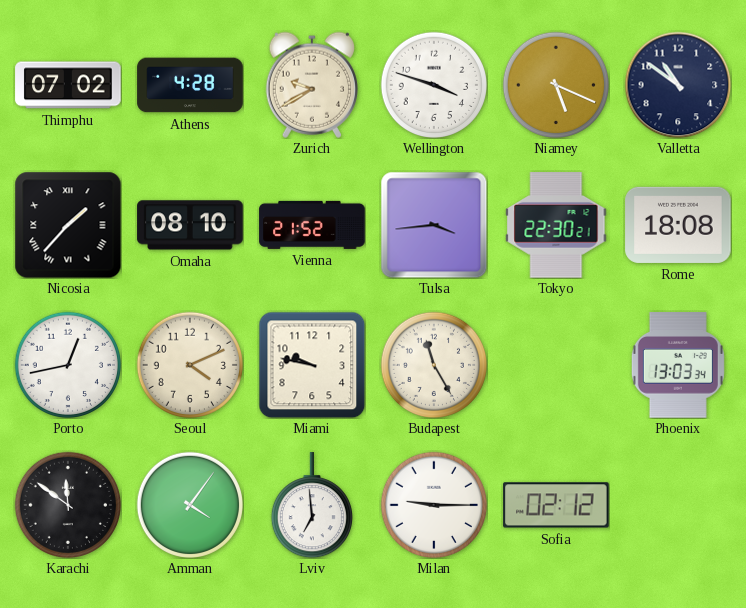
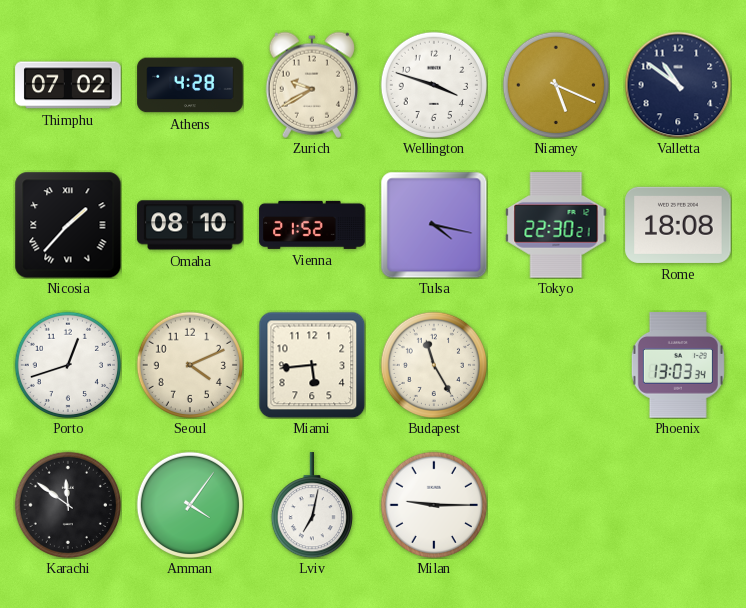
Tulsa: 3:44 -> 4:17
Porto: 12:43 -> 12:42
Miami: 9:47 -> 5:44
Lviv: 6:59 -> 7:02
Sofia: 02:12 -> none
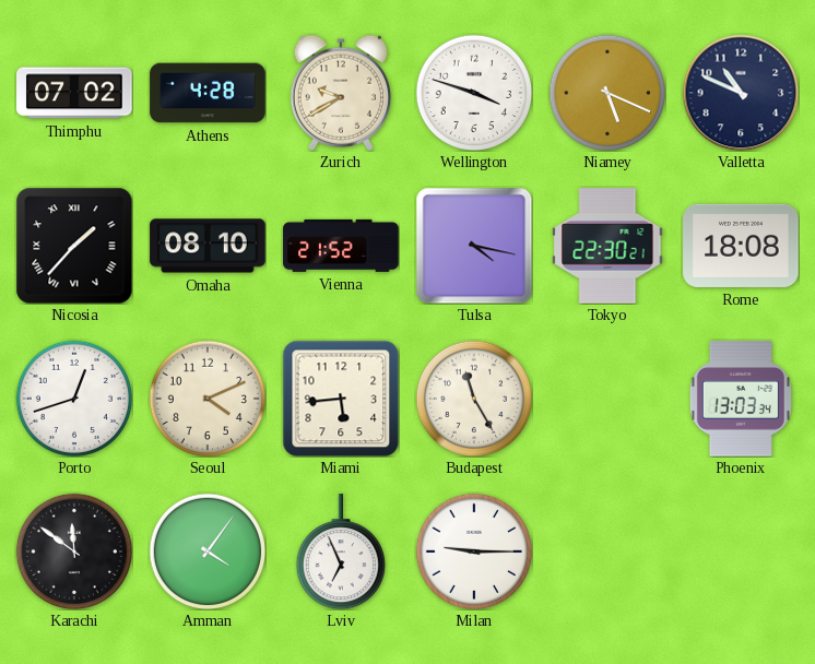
Valletta: 10:51 -> 10:49
Lviv: 7:02 -> 6:56
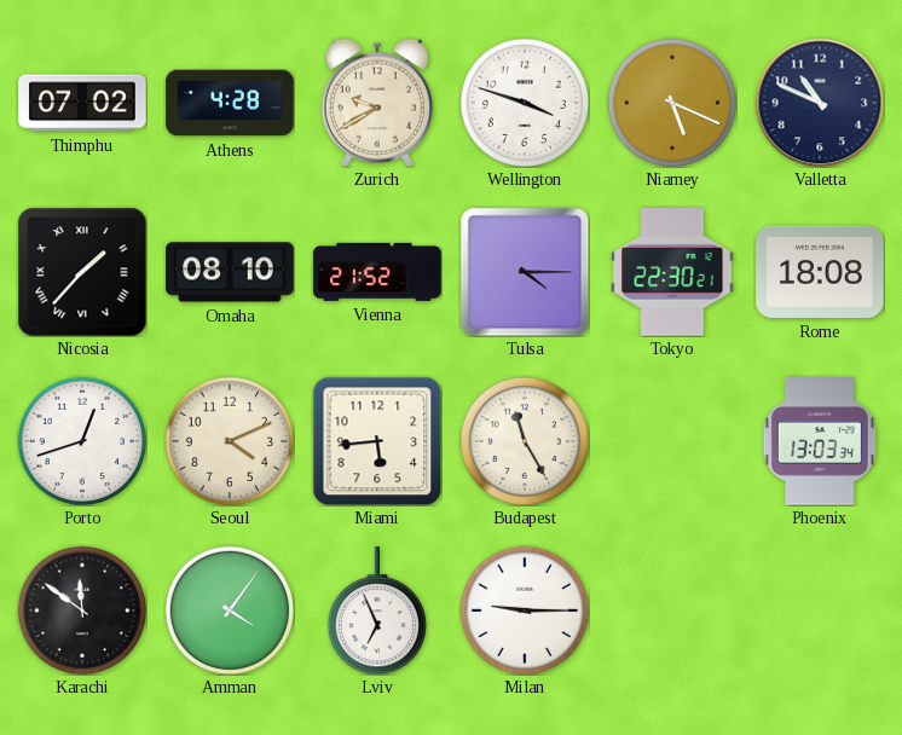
Tulsa: 4:17 -> 4:15
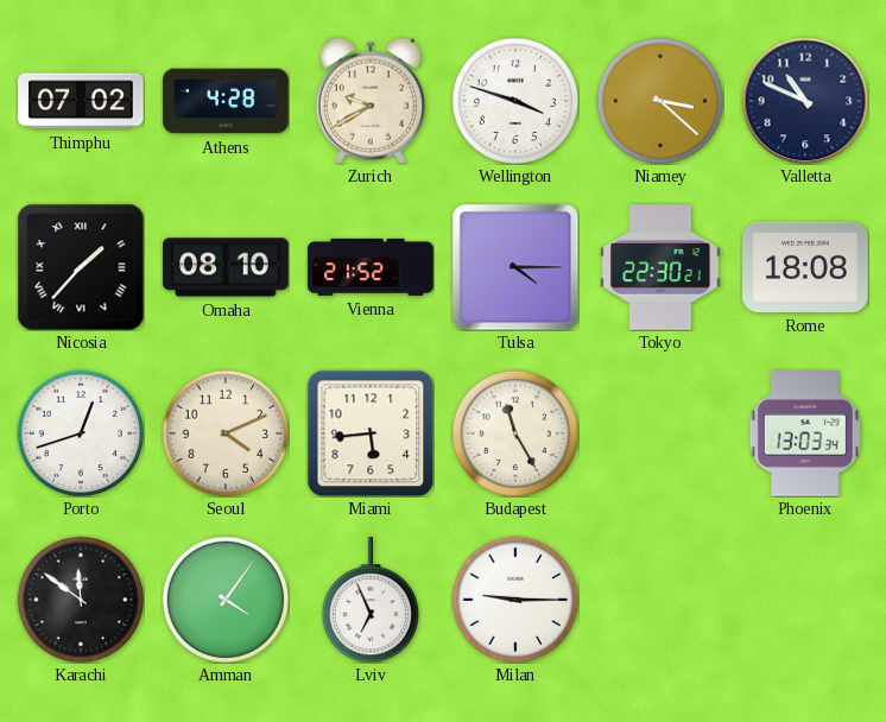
Niamey: 5:19 -> 3:22
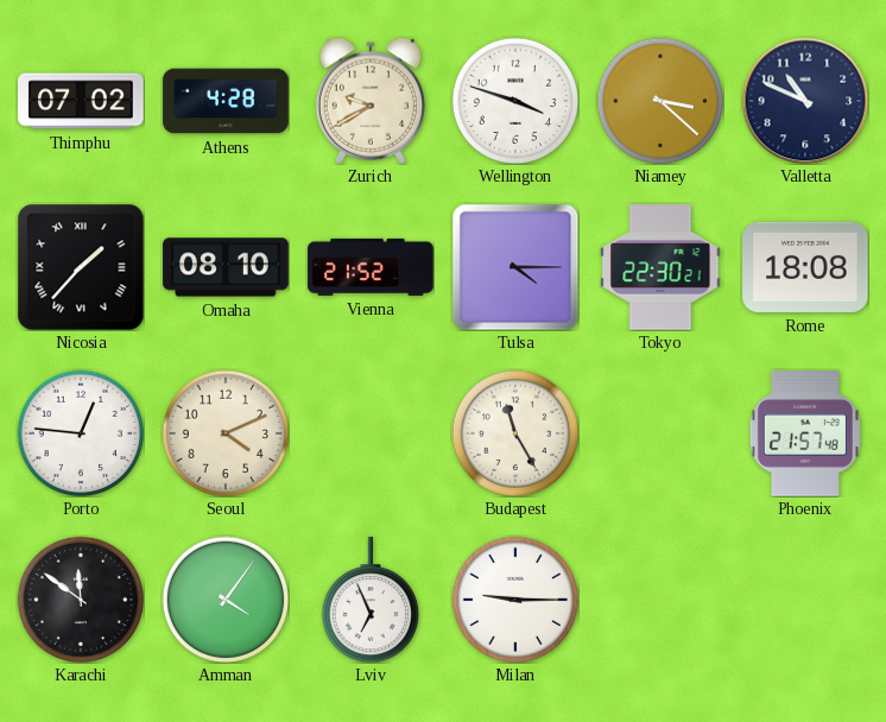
Porto: 12:42 -> 12:46
Miami: 5:44 -> none
Phoenix: 13:03 -> 21:57
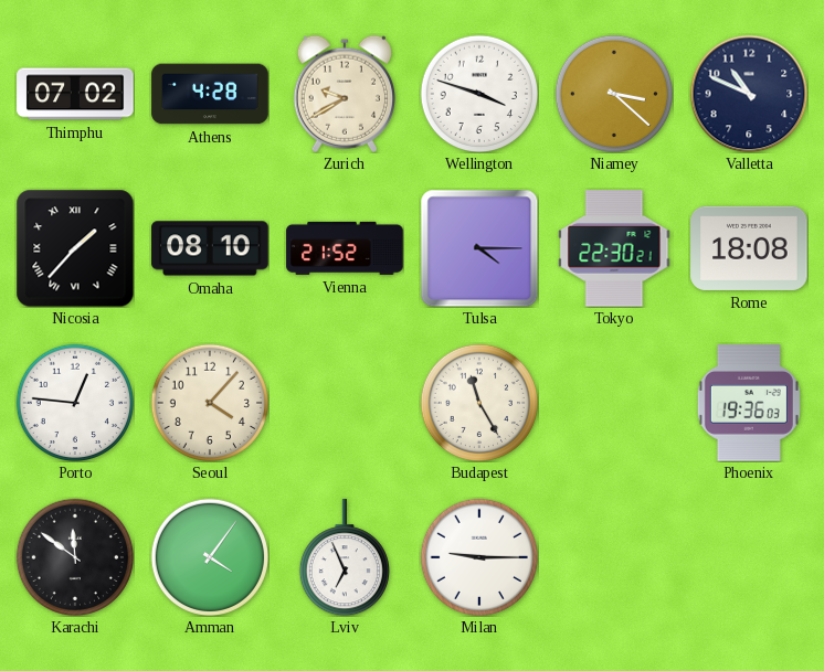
Seoul: 4:11 -> 4:07
Phoenix: 21:57 -> 19:36
